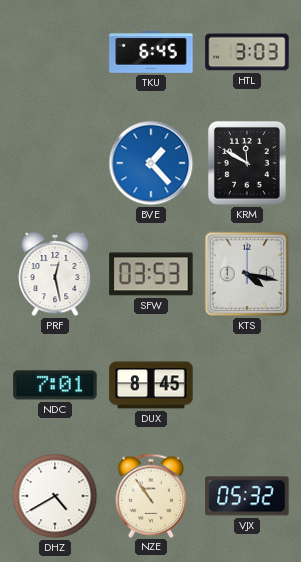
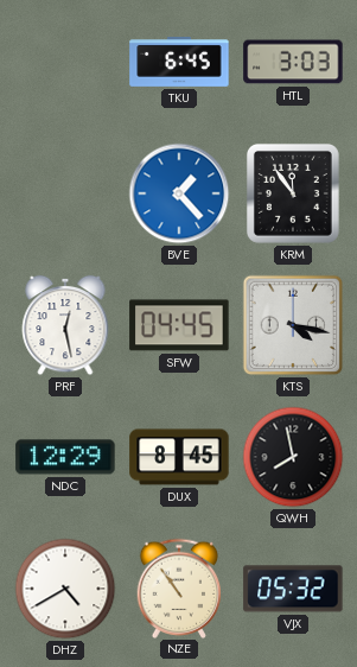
KRM: 11:50 -> 11:54
SFW: 03:53 -> 04:45
NDC: 7:01 -> 12:29
QWH: none -> 7:58
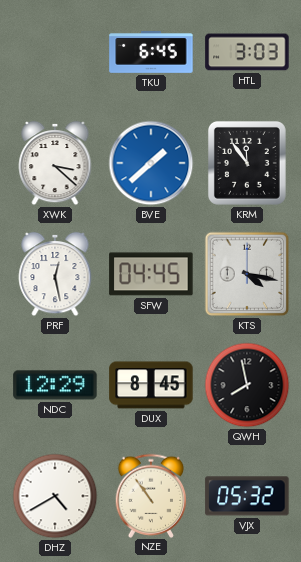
XWK: none -> 3:22
BVE: 1:23 -> 1:38
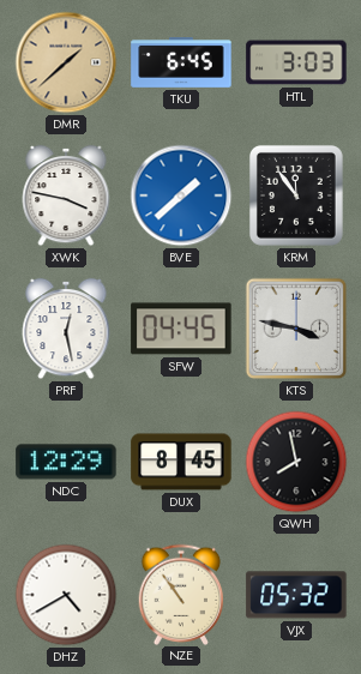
DMR: none -> 1:38
XWK: 3:22 -> 3:47
KTS: 4:17 -> 3:47
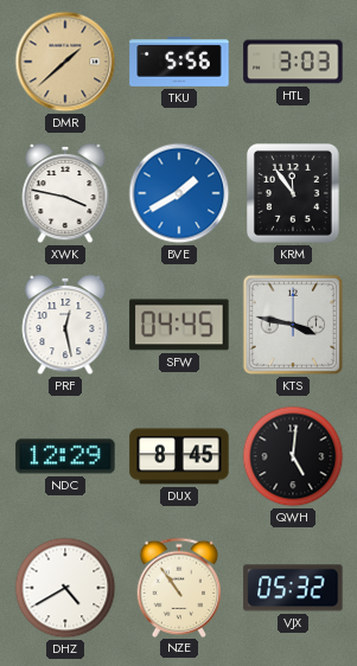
TKU: 6:45 -> 5:56
BVE: 1:38 -> 1:40
QWH: 7:58 -> 5:01
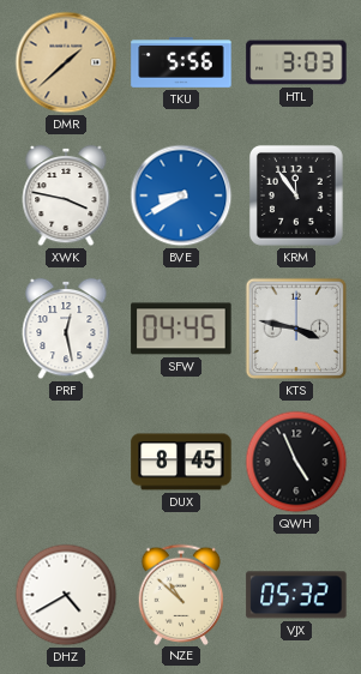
BVE: 1:40 -> 8:40
NDC: 12:29 -> none
QWH: 5:01 -> 4:56
NZE: 10:54 -> 10:52
